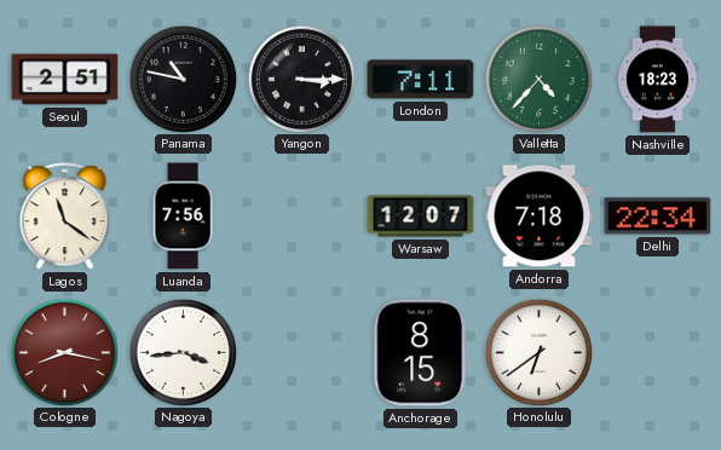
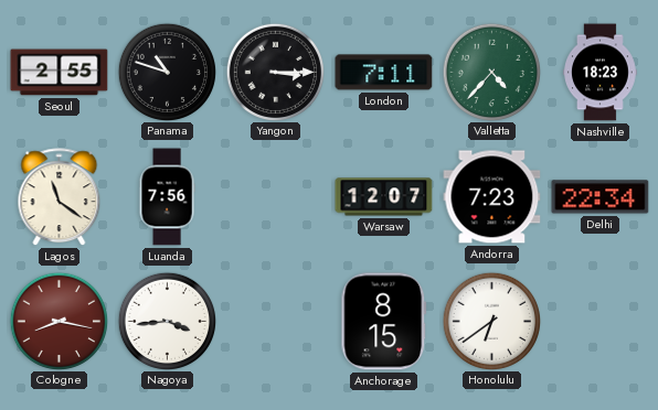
Seoul: 2:51 -> 2:55
Panama: 10:47 -> 10:48
Andorra: 7:18 -> 7:23
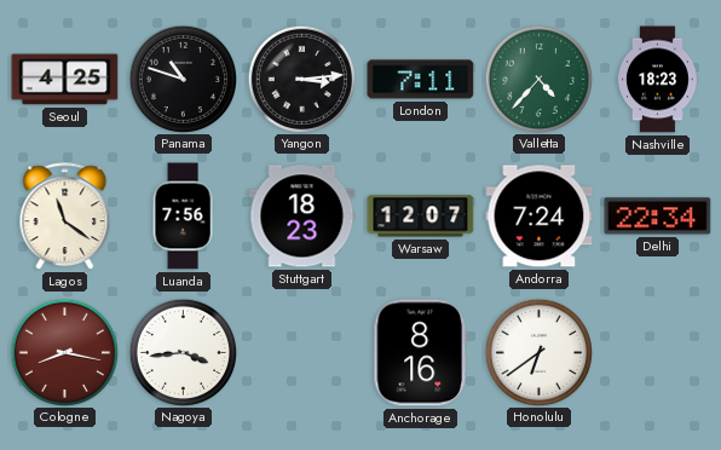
Seoul: 2:55 -> 4:25
Yangon: 3:15 -> 3:14
Stuttgart: none -> 18:23
Andorra: 7:23 -> 7:24
Anchorage: 8:15 -> 8:16
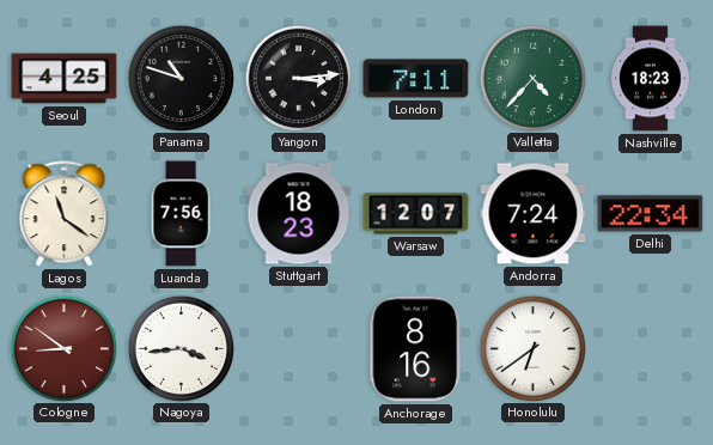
Cologne: 8:17 -> 8:51
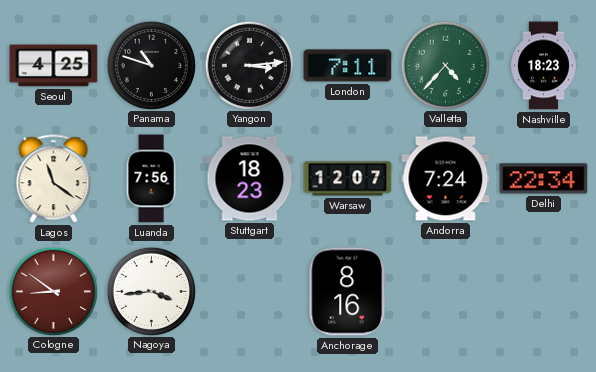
Honolulu: 6:39 -> none
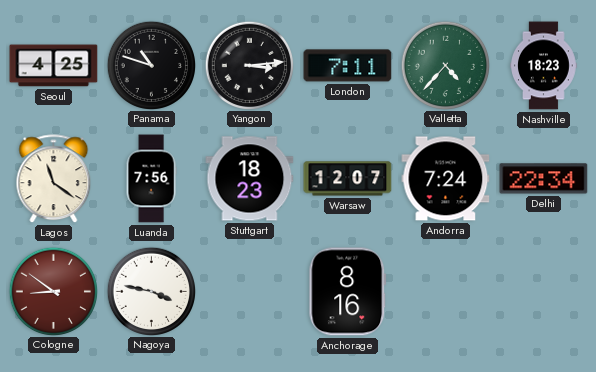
Nagoya: 3:44 -> 3:47
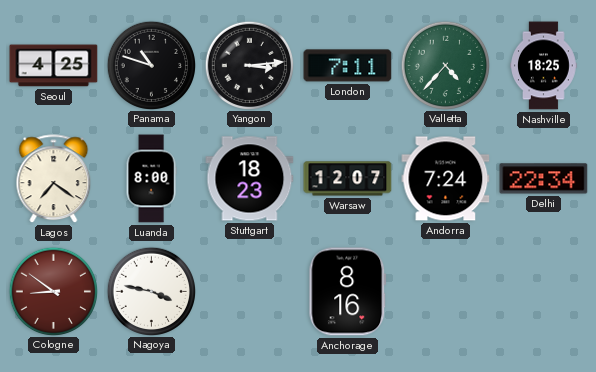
Nashville: 18:23 -> 18:25
Lagos: 11:21 -> 7:21
Luanda: 7:56 -> 8:00
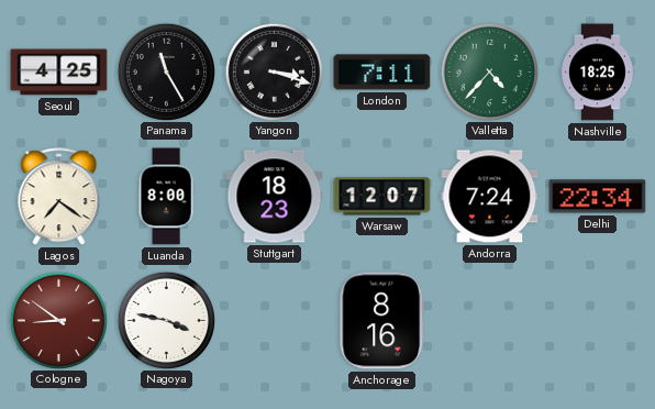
Panama: 10:48 -> 11:25
Yangon: 3:14 -> 3:18
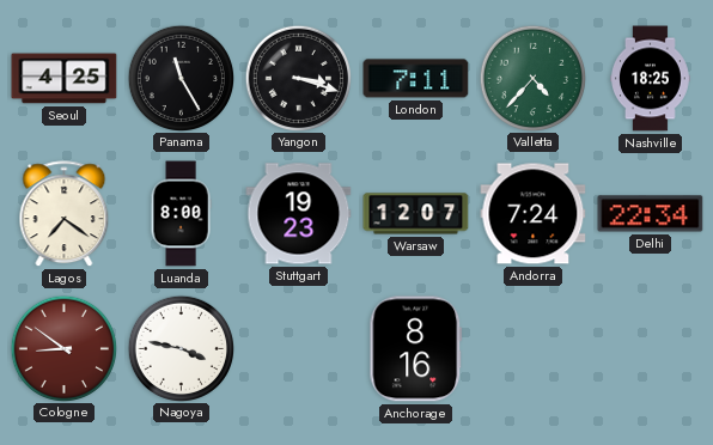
Stuttgart: 18:23 -> 19:23
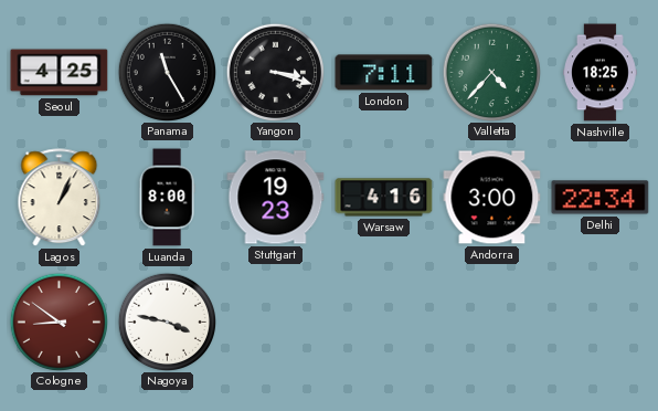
Lagos: 7:21 -> 1:04
Warsaw: 12:07 -> 4:16
Andorra: 7:24 -> 3:00
Anchorage: 8:16 -> none
